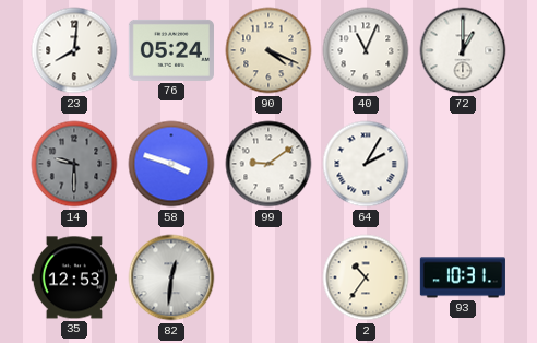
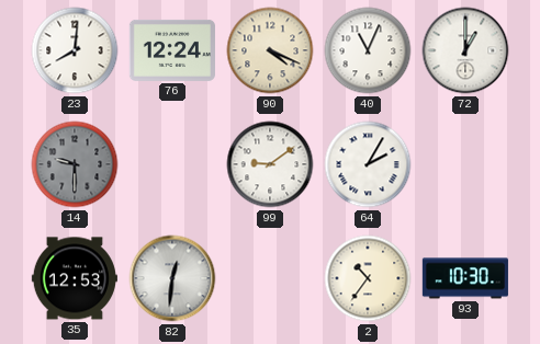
76: 05:24 -> 12:24
58: 3:48 -> none
93: 10:31 -> 10:30
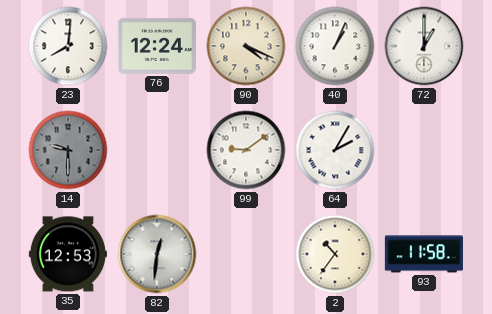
40: 11:04 -> 1:04
93: 10:30 -> 11:58
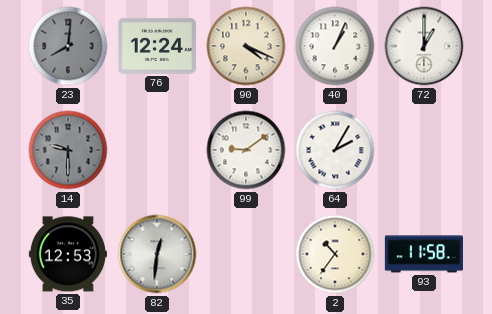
23 dial: white -> grey
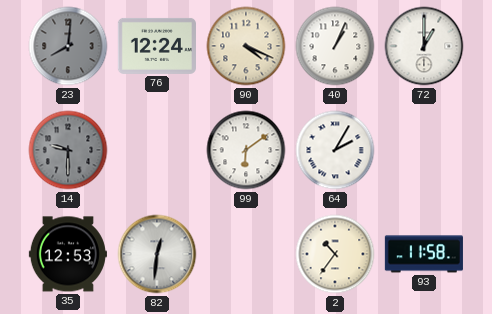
99: 9:09 -> 6:09
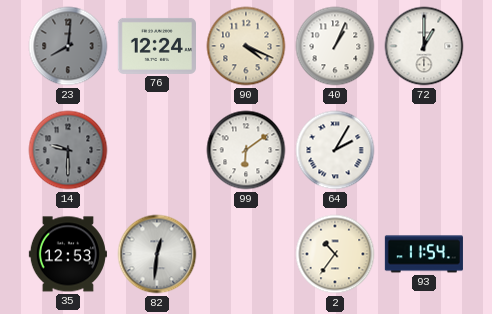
93: 11:58 -> 11:54
